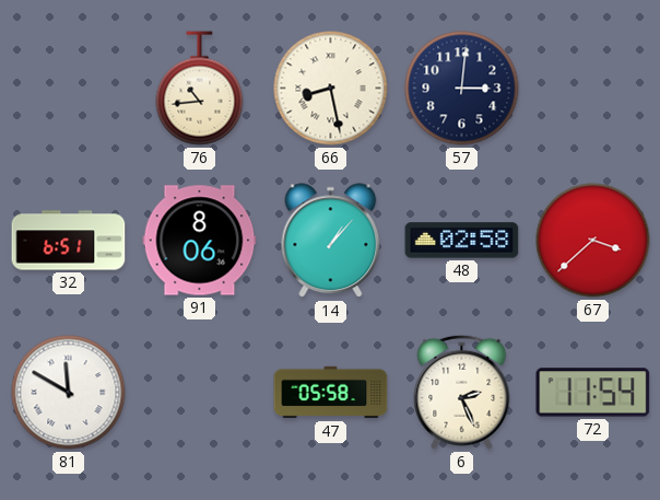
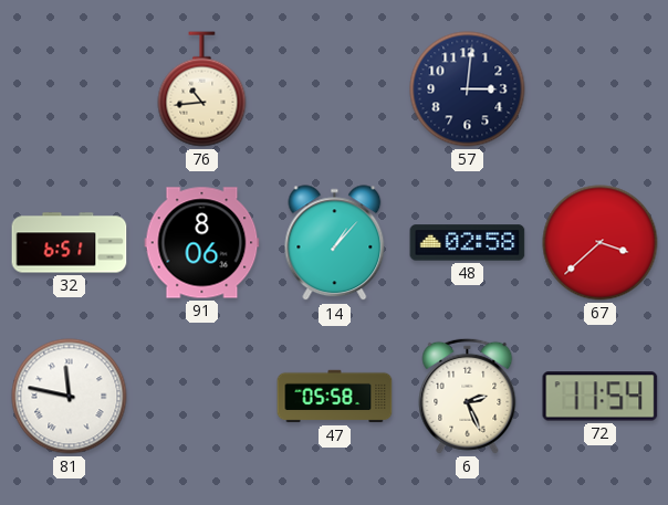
66: 8:28 -> none
81: 11:50 -> 11:47
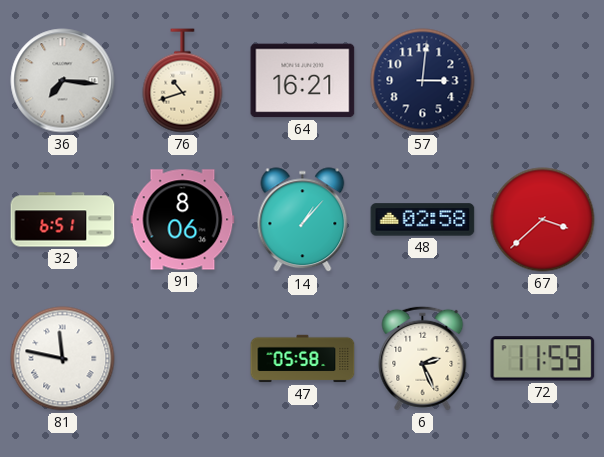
36: none -> 7:16
76: 10:44 -> 10:42
64: none -> 16:21
72: 11:54 -> 11:59
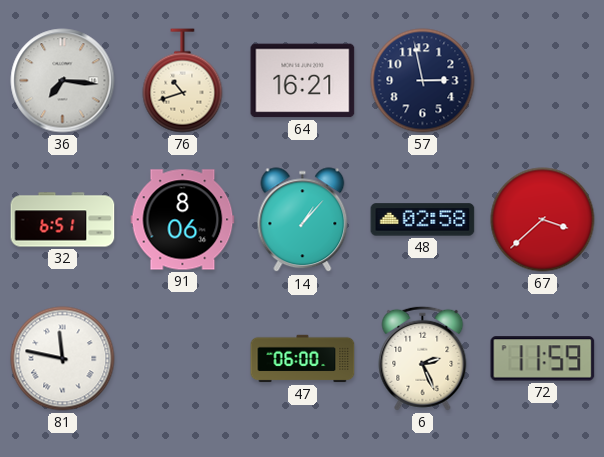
57: 3:01 -> 2:58
47: 05:58 -> 06:00
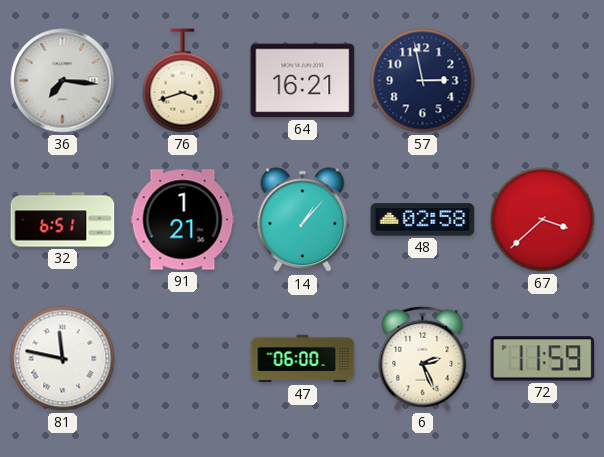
76: 10:42 -> 3:42
91: 8:06 -> 1:21
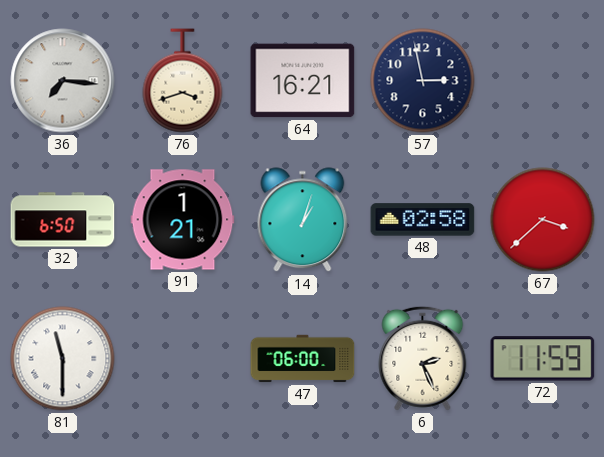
32: 6:51 -> 6:50
14: 1:07 -> 1:03
81: 11:47 -> 11:30
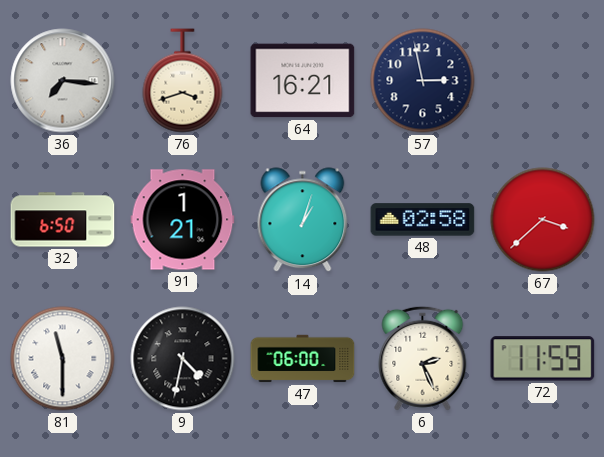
9: none -> 4:32
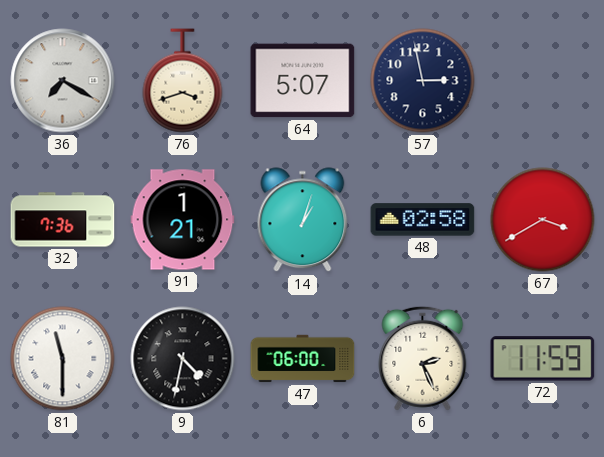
36: 7:16 -> 7:20
64: 16:21 -> 5:07
32: 6:50 -> 7:36
67: 3:38 -> 3:40
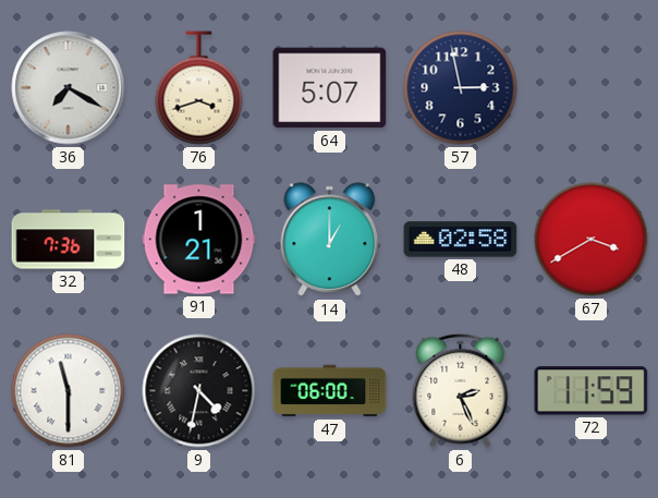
14: 1:03 -> 1:00
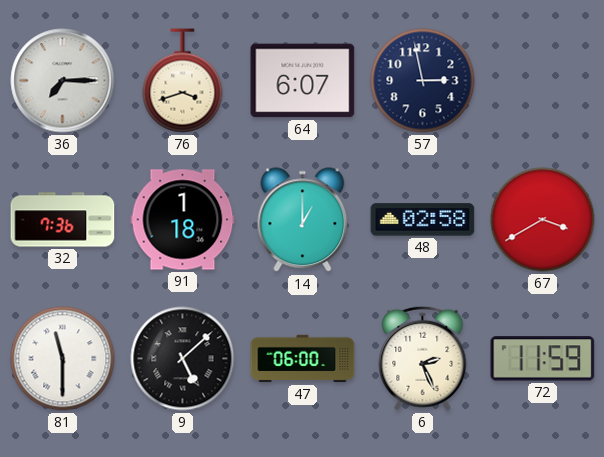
36: 7:20 -> 7:15
64: 5:07 -> 6:07
91: 1:21 -> 1:18
9: 4:32 -> 5:08
